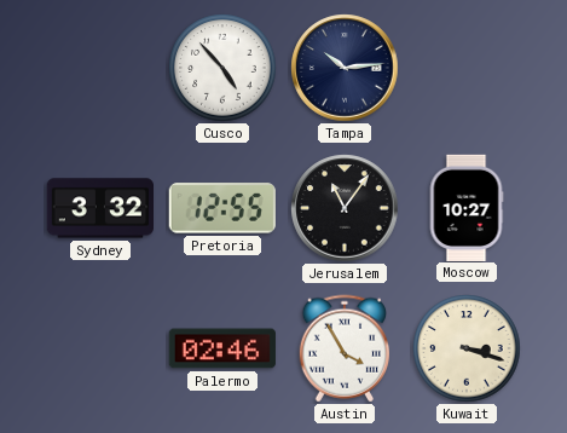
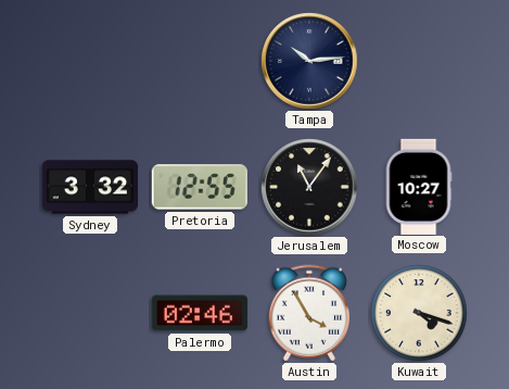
Cusco: 4:53 -> none
Kuwait: 3:18 -> 4:18
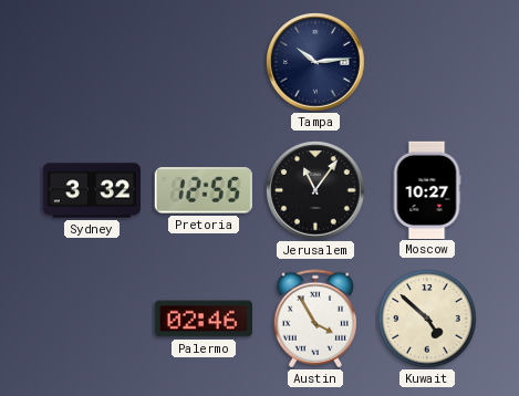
Kuwait: 4:18 -> 4:52
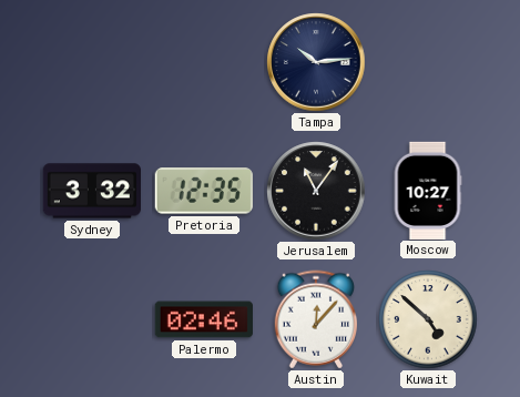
Pretoria: 12:55 -> 12:35
Austin: 3:55 -> 12:07
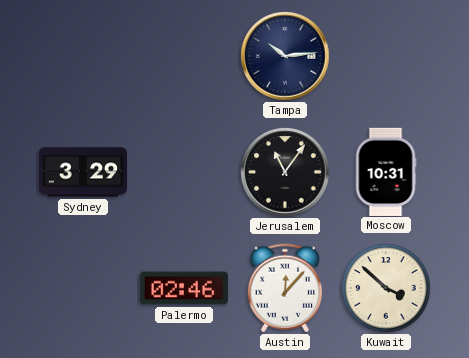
Sydney: 3:32 -> 3:29
Pretoria: 12:35 -> none
Moscow: 10:27 -> 10:31
Kuwait: 4:52 -> 3:52
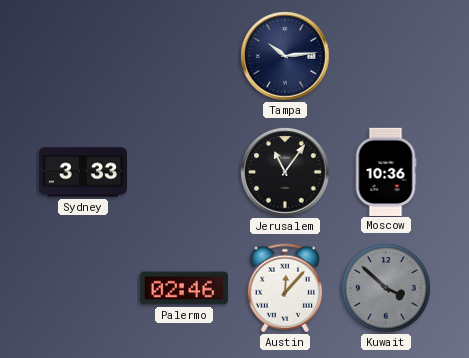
Sydney: 3:29 -> 3:33
Moscow: 10:31 -> 10:36
Kuwait dial: cream -> grey
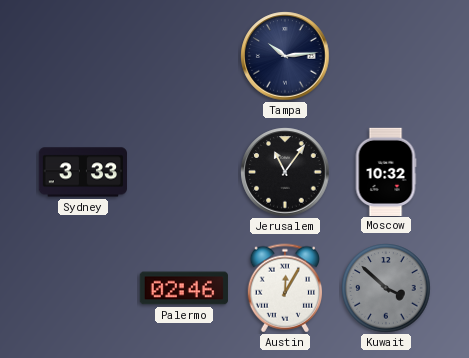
Moscow: 10:36 -> 10:32
Austin: 12:07 -> 12:05
